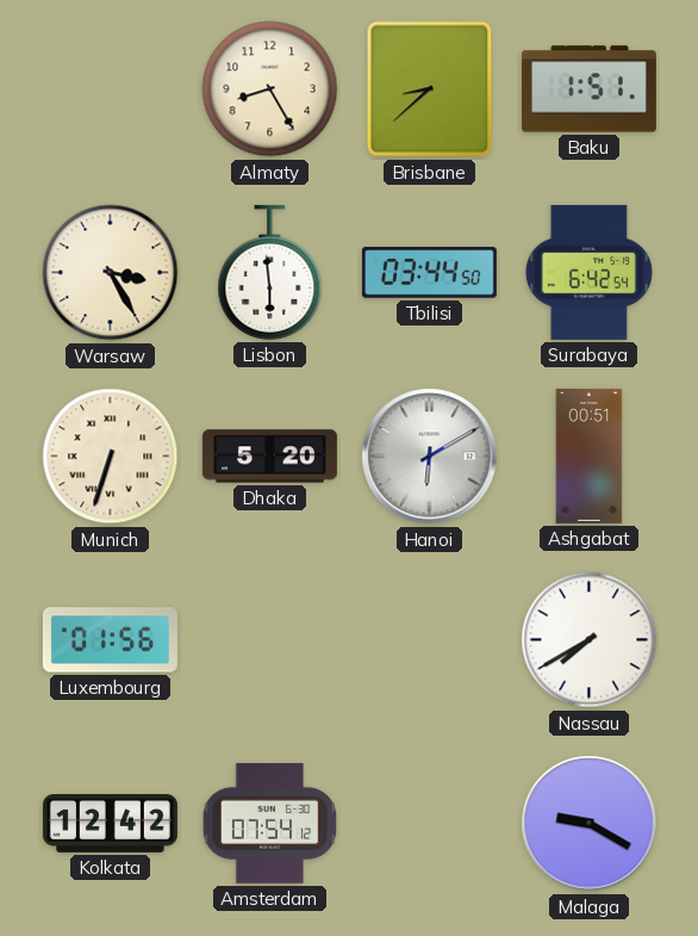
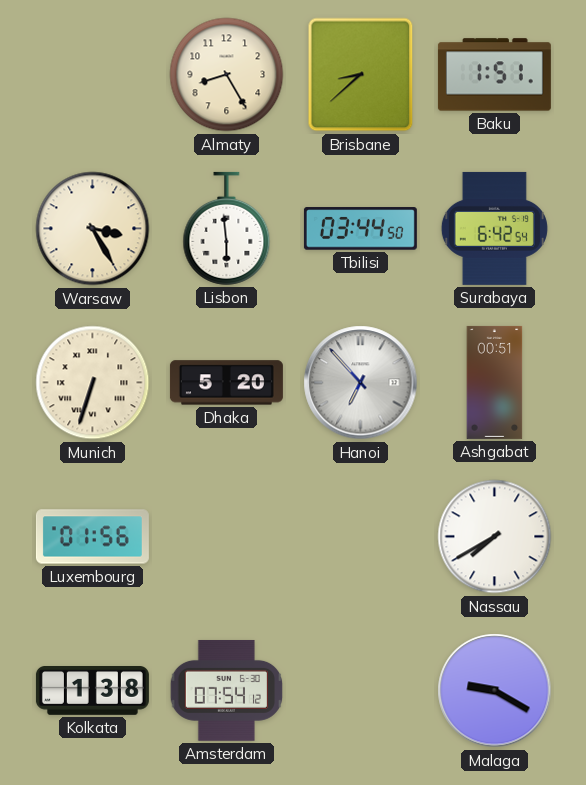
Hanoi: 6:10 -> 6:53
Kolkata: 12:42 -> 1:38
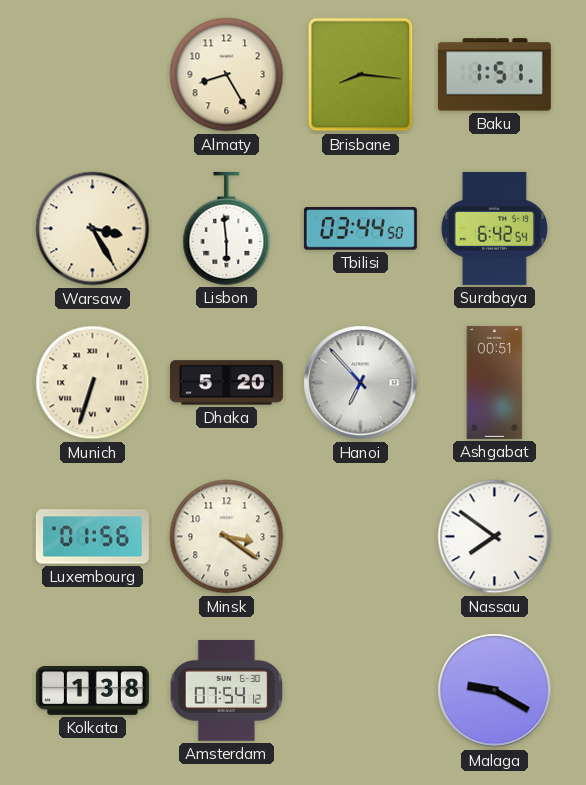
Brisbane: 8:38 -> 8:16
Minsk: none -> 3:21
Nassau: 7:40 -> 7:51
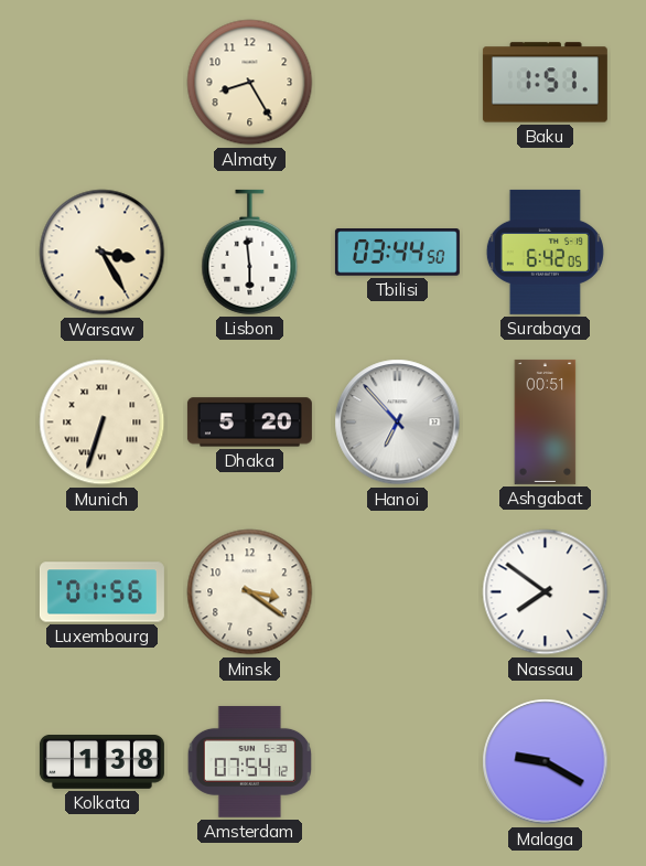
Brisbane: 8:16 -> none
Surabaya: 6:42:54 -> 6:42:05
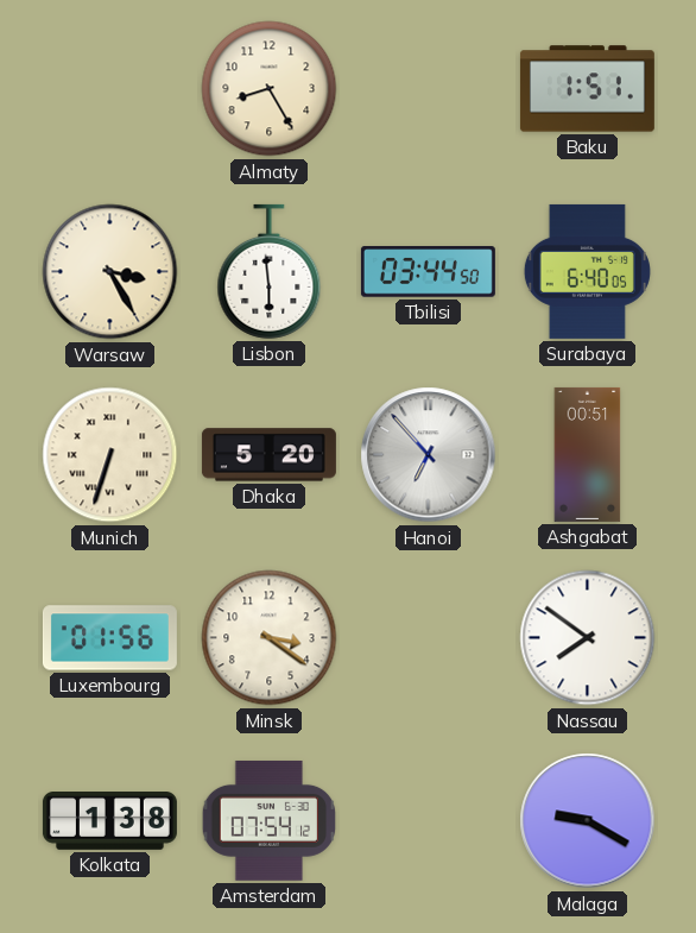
Surabaya: 6:42 -> 6:40
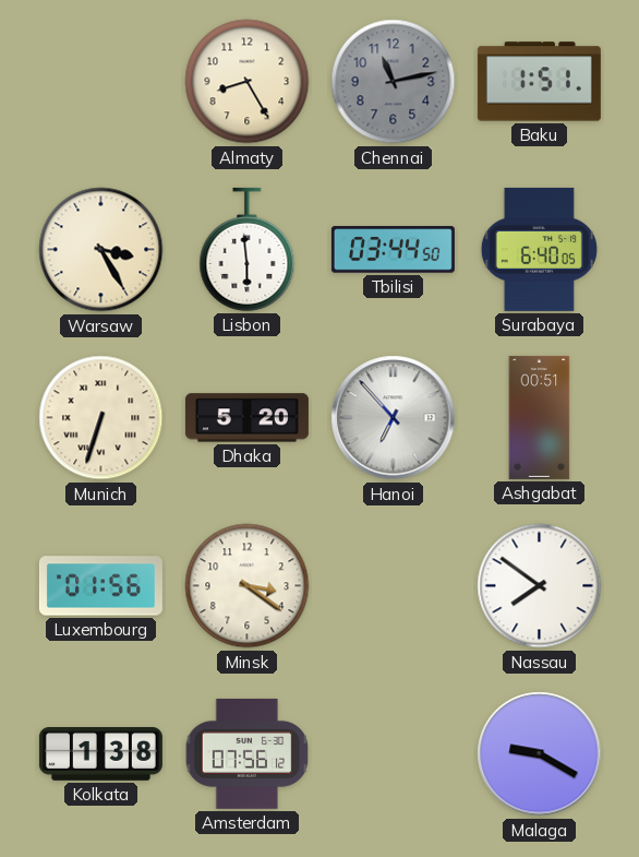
Chennai: none -> 11:13
Amsterdam: 07:54 -> 07:56
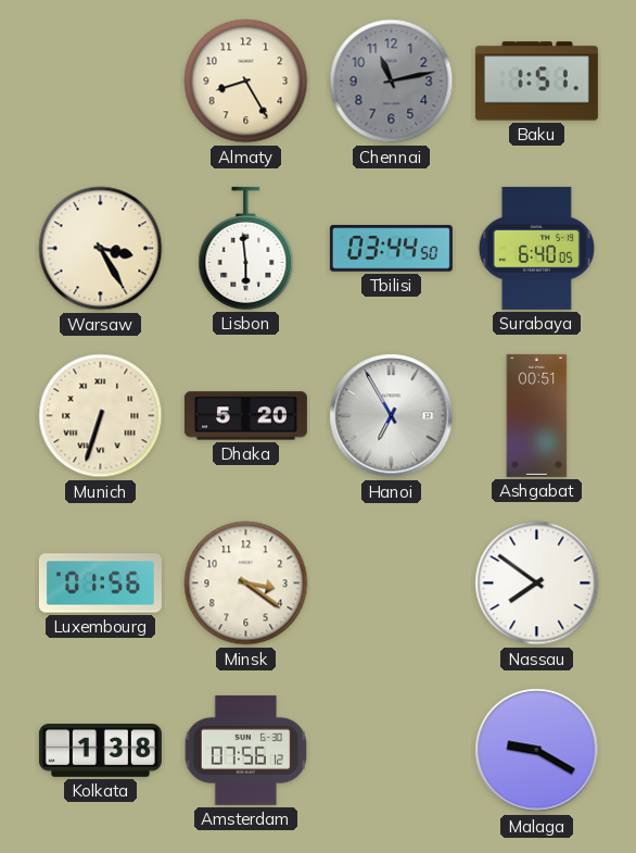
Hanoi: 6:53 -> 6:55
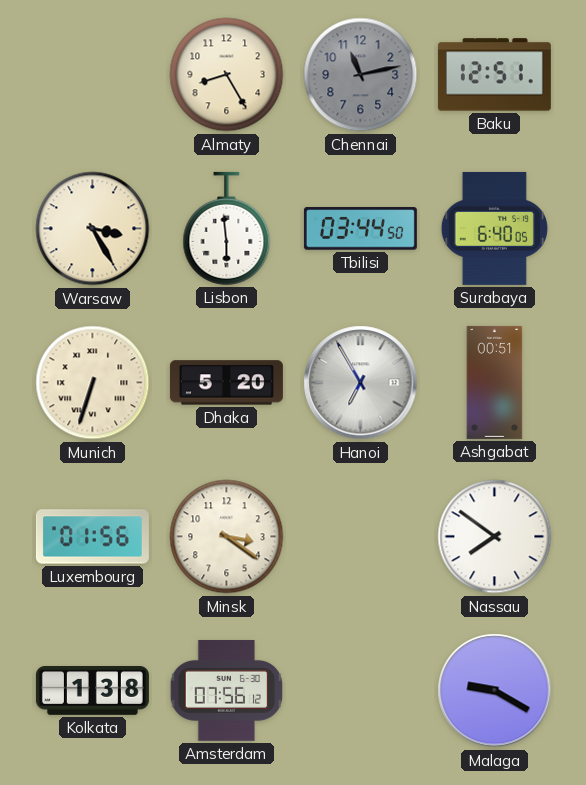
Baku: 1:51 -> 12:51
